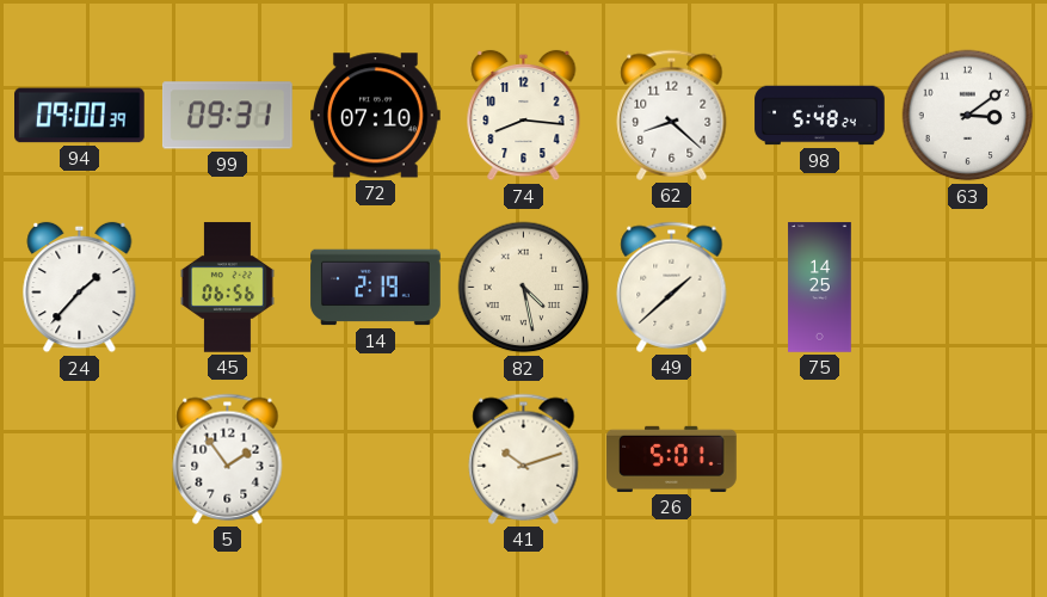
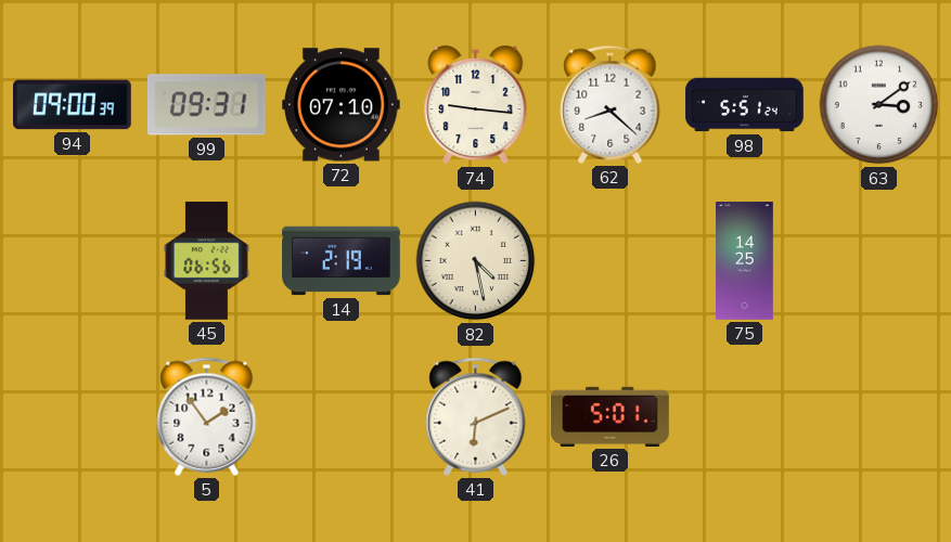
74: 8:16 -> 9:16
98: 5:48 -> 5:51
24: 1:37 -> none
49: 1:38 -> none
41: 10:12 -> 6:11
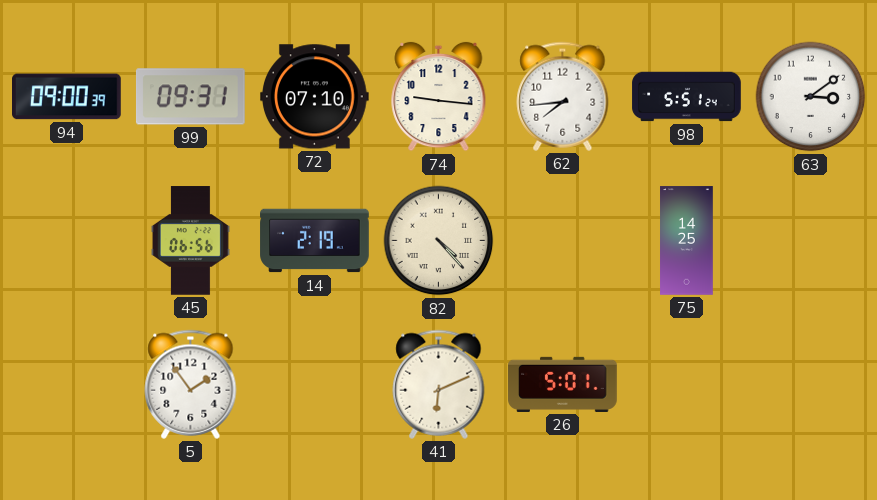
62: 8:22 -> 7:44
82: 4:28 -> 4:23
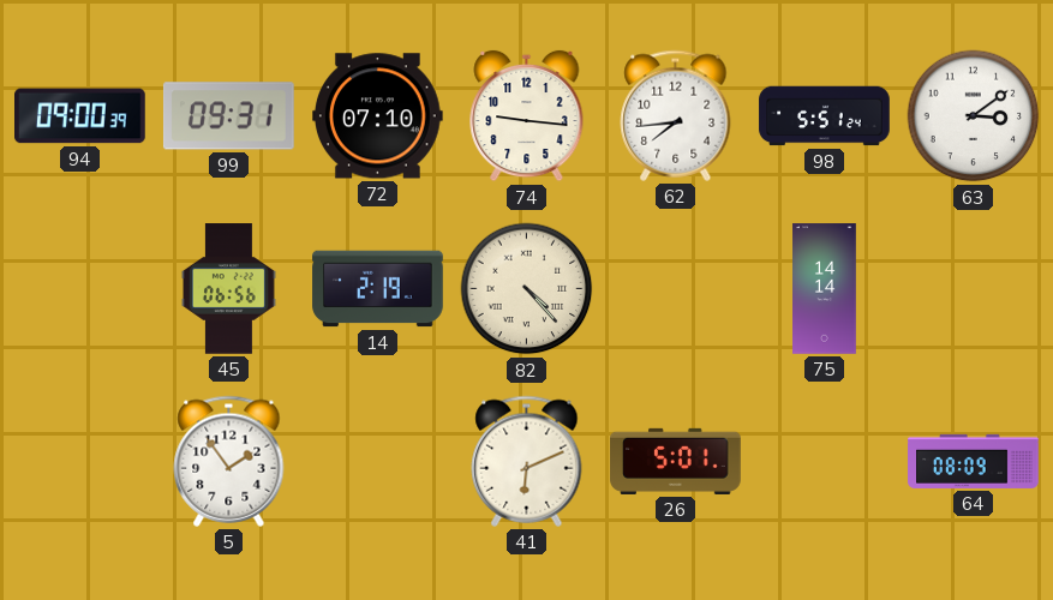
75: 14:25 -> 14:14
64: none -> 08:09
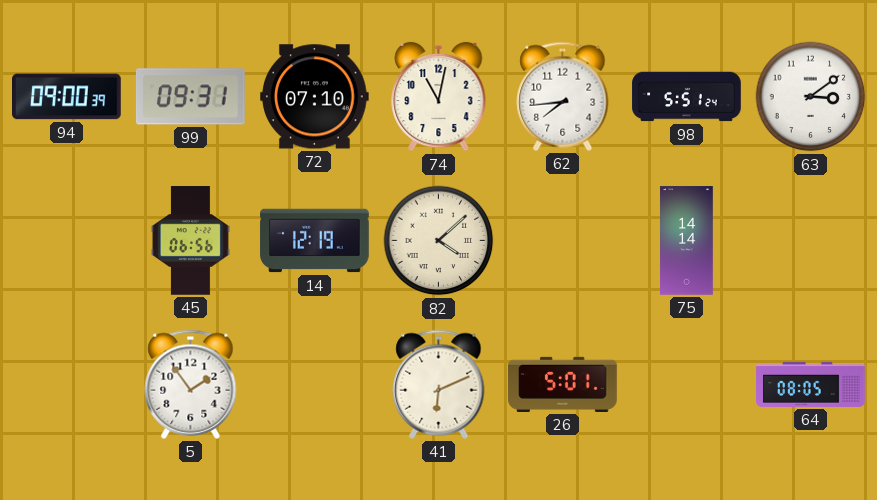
74: 9:16 -> 11:02
14: 2:19 -> 12:19
82: 4:23 -> 4:08
64: 08:09 -> 08:05
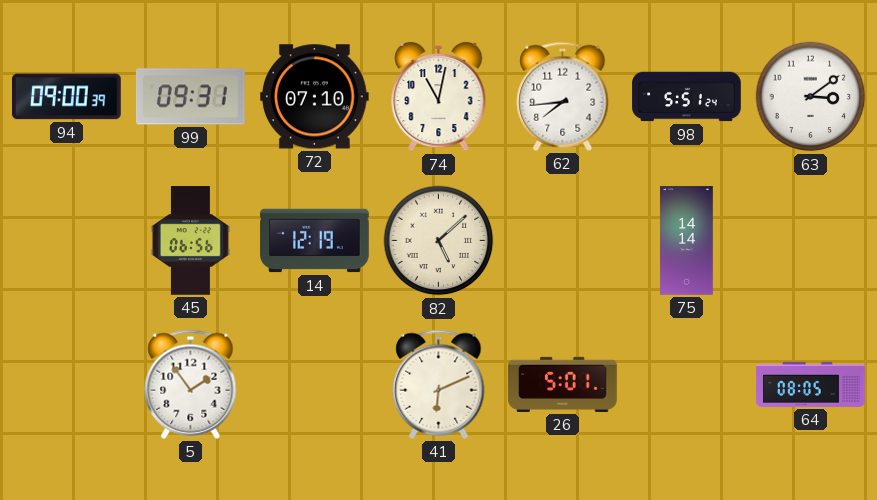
82: 4:08 -> 5:08
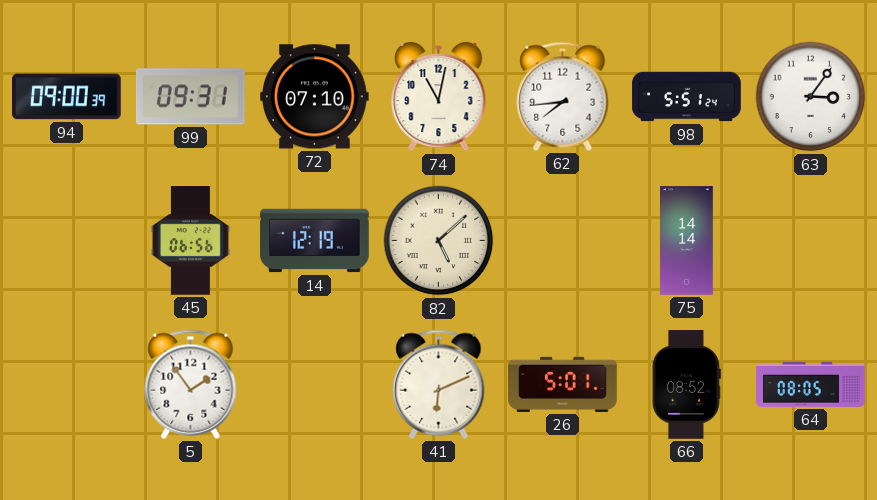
63: 3:09 -> 3:06
66: none -> 08:52
